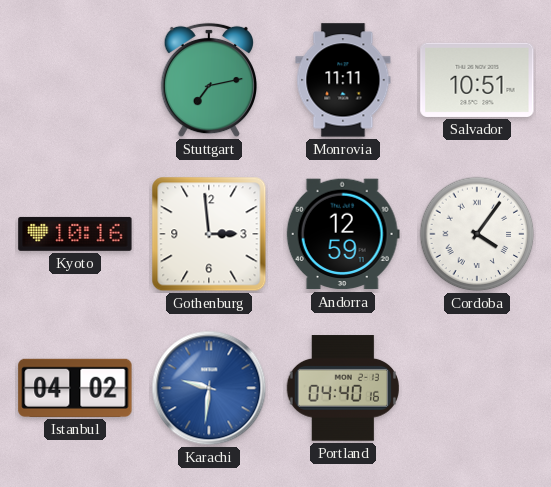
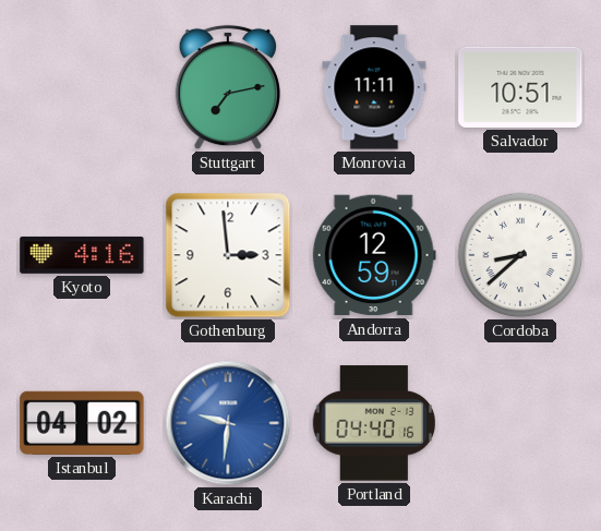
Kyoto: 10:16 -> 4:16
Cordoba: 4:06 -> 8:38
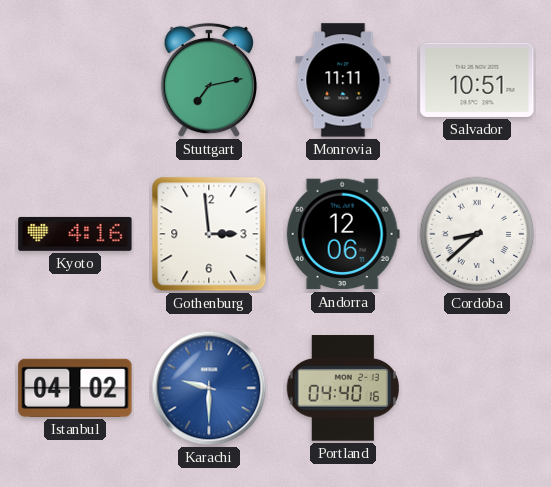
Andorra: 12:59 -> 12:06
Karachi: 9:31 -> 9:30
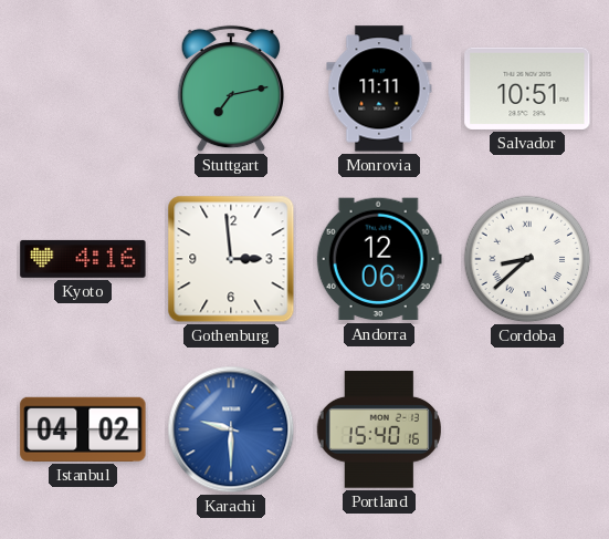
Portland: 04:40 -> 15:40
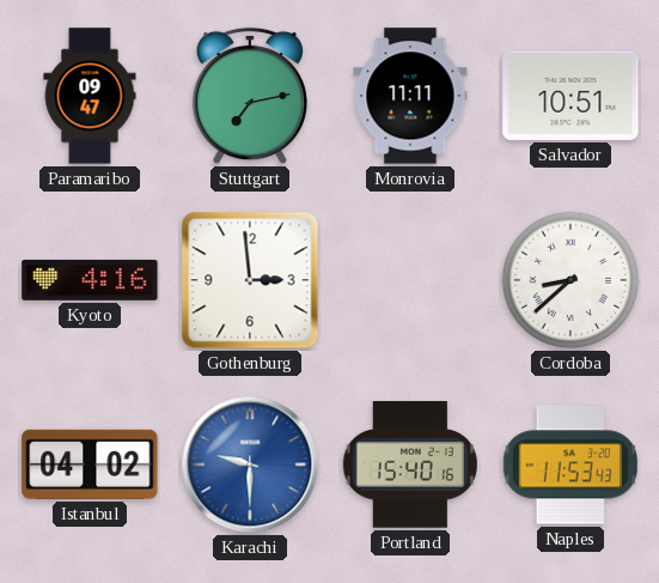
Paramaribo: none -> 09:47
Andorra: 12:06 -> none
Naples: none -> 11:53
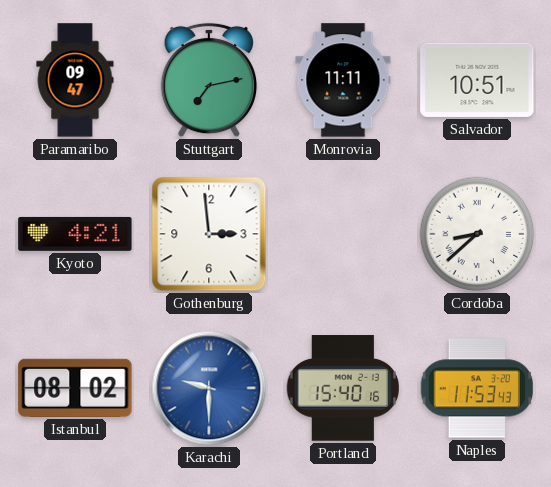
Kyoto: 4:16 -> 4:21
Istanbul: 04:02 -> 08:02
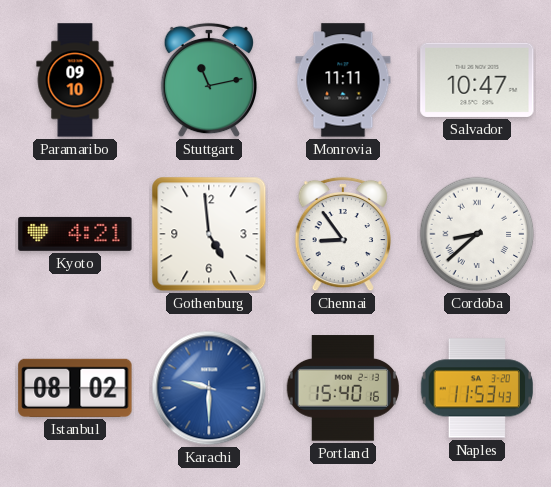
Paramaribo: 09:47 -> 09:10
Stuttgart: 7:13 -> 11:13
Salvador: 10:51 -> 10:47
Gothenburg: 2:59 -> 4:59
Chennai: none -> 8:54
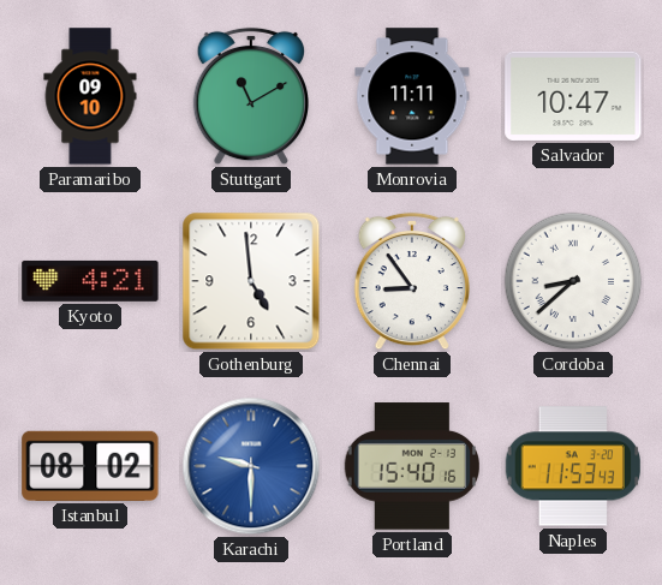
Stuttgart: 11:13 -> 11:10
